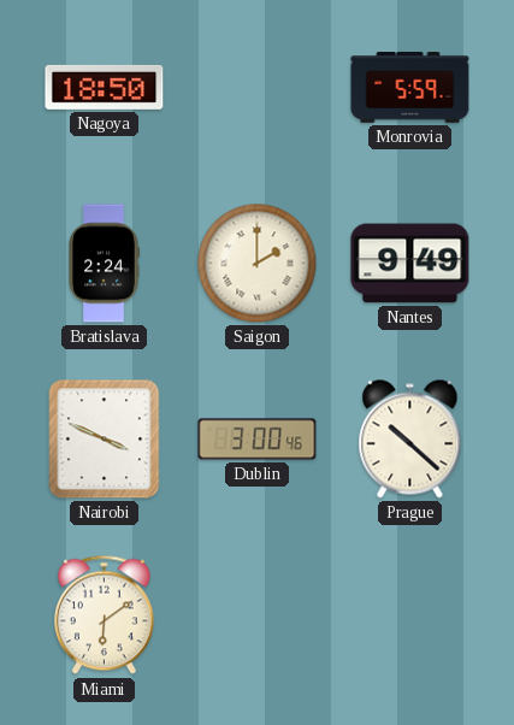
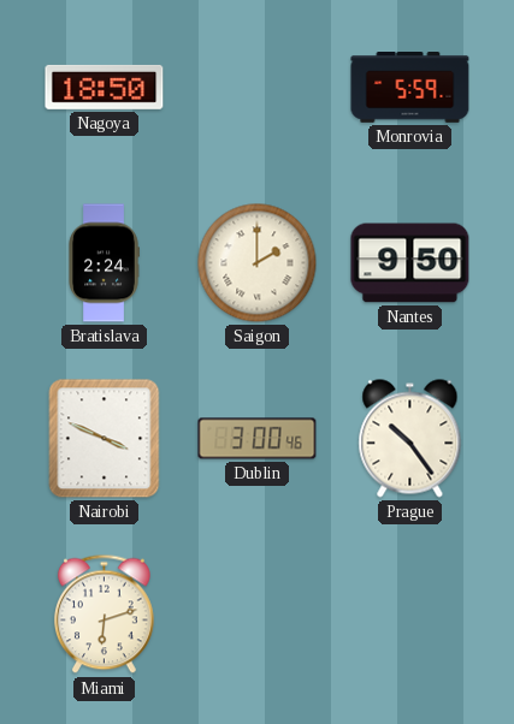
Nantes: 9:49 -> 9:50
Prague: 10:22 -> 10:24
Miami: 6:09 -> 6:12
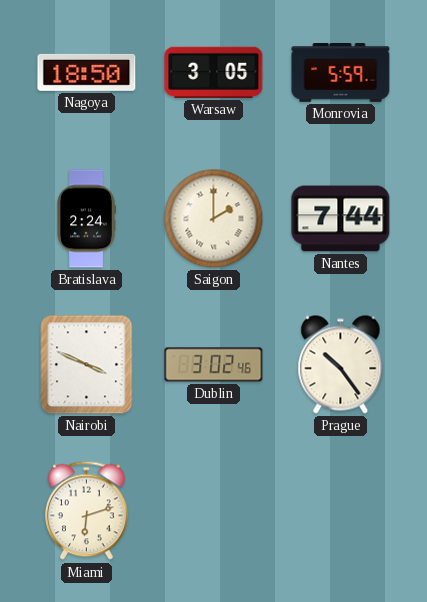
Warsaw: none -> 3:05
Nantes: 9:50 -> 7:44
Dublin: 3:00 -> 3:02
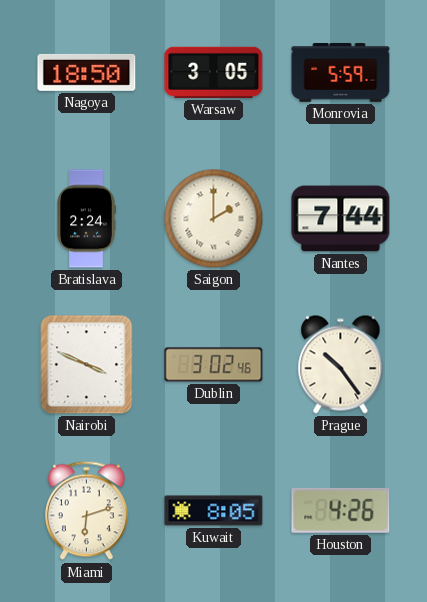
Kuwait: none -> 8:05
Houston: none -> 4:26
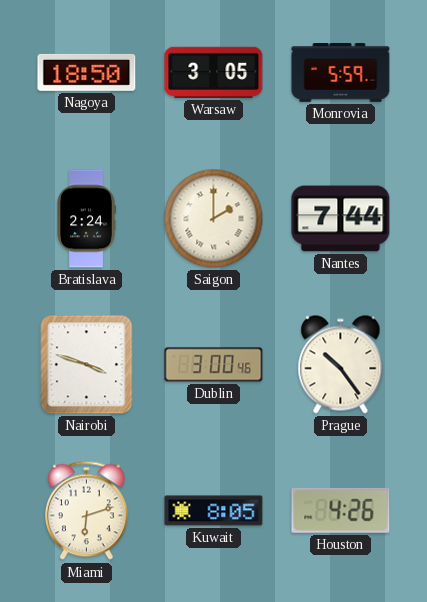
Nairobi: 3:49 -> 3:48
Dublin: 3:02 -> 3:00
